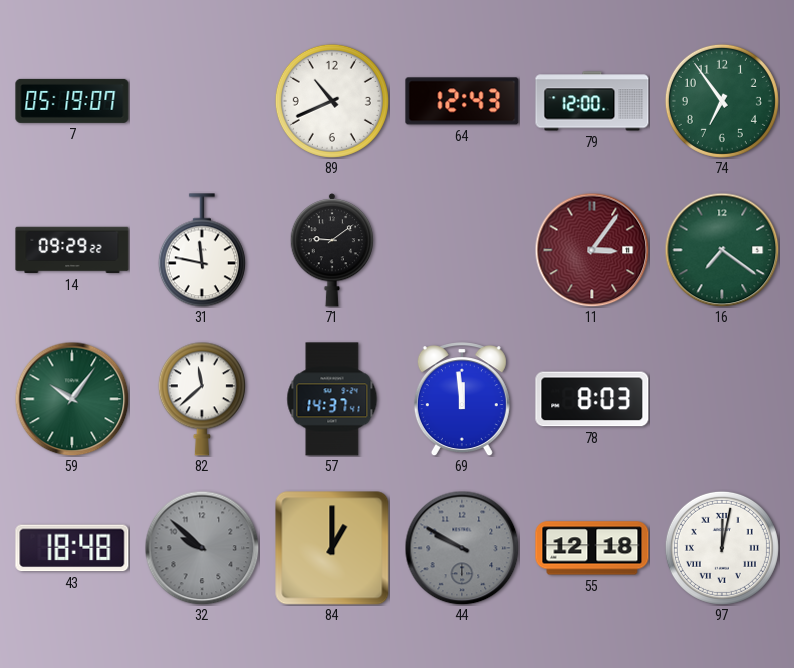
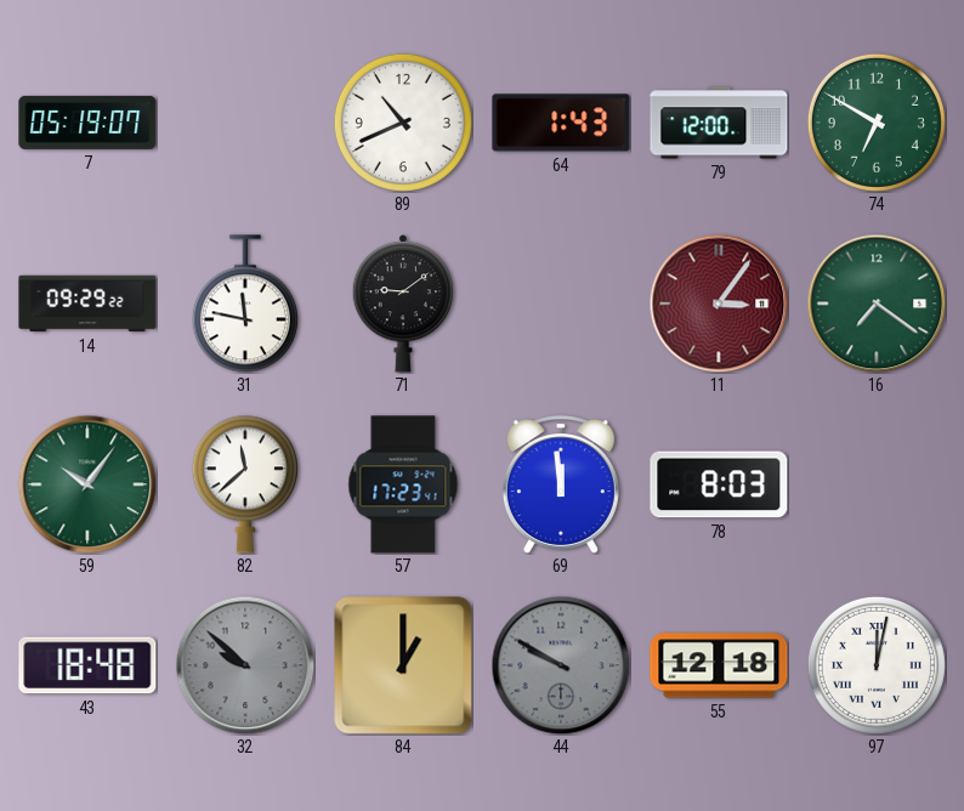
64: 12:43 -> 1:43
74: 6:54 -> 6:50
57: 14:37 -> 17:23
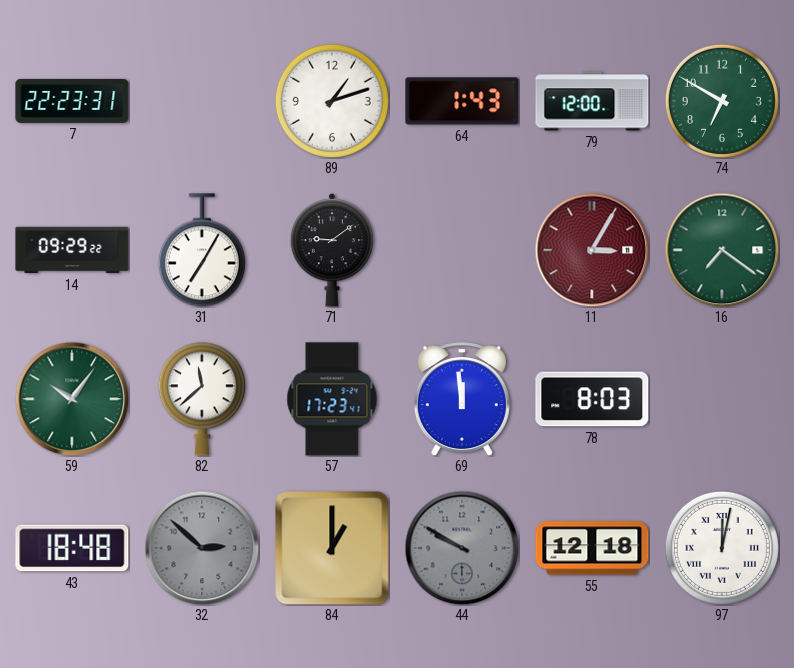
7: 05:19 -> 22:23
89: 10:41 -> 1:12
31: 11:47 -> 7:05
11: 3:06 -> 3:05
32: 9:52 -> 2:52
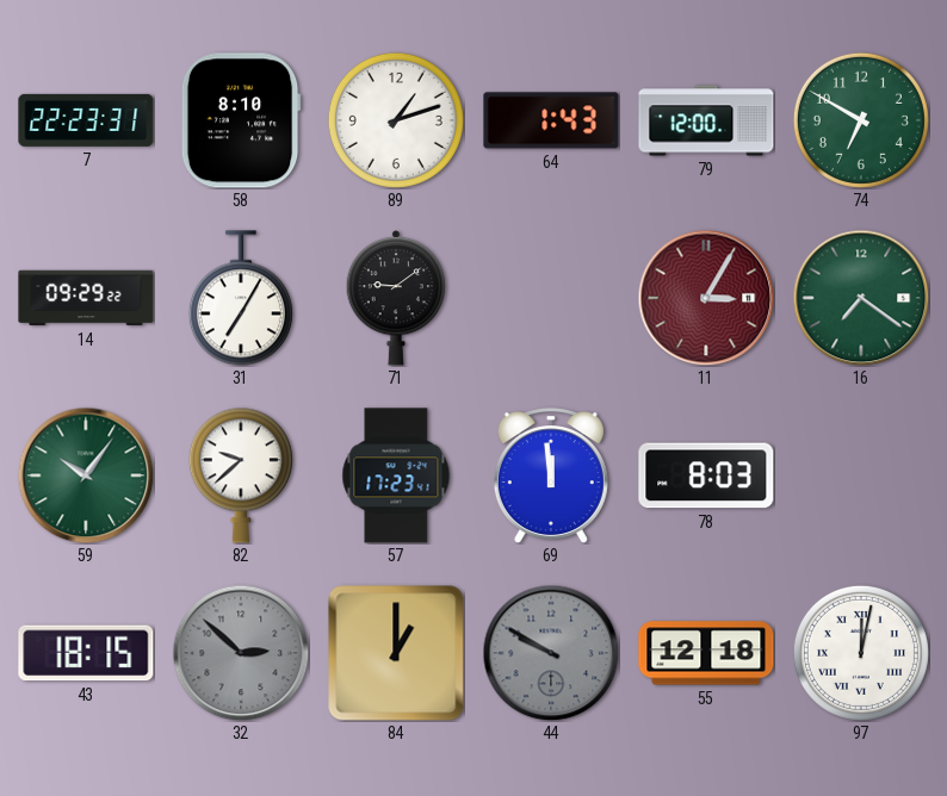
58: none -> 8:10
82: 11:38 -> 9:38
43: 18:48 -> 18:15
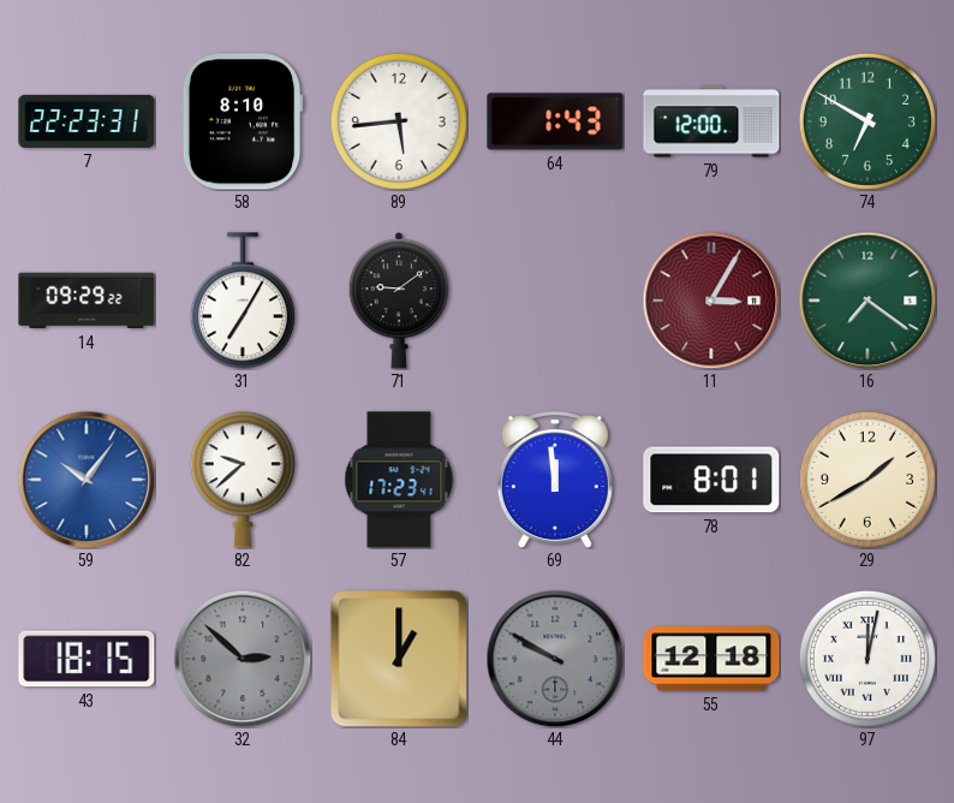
89: 1:12 -> 5:44
59 dial: green -> blue
78: 8:03 -> 8:01
29: none -> 1:40
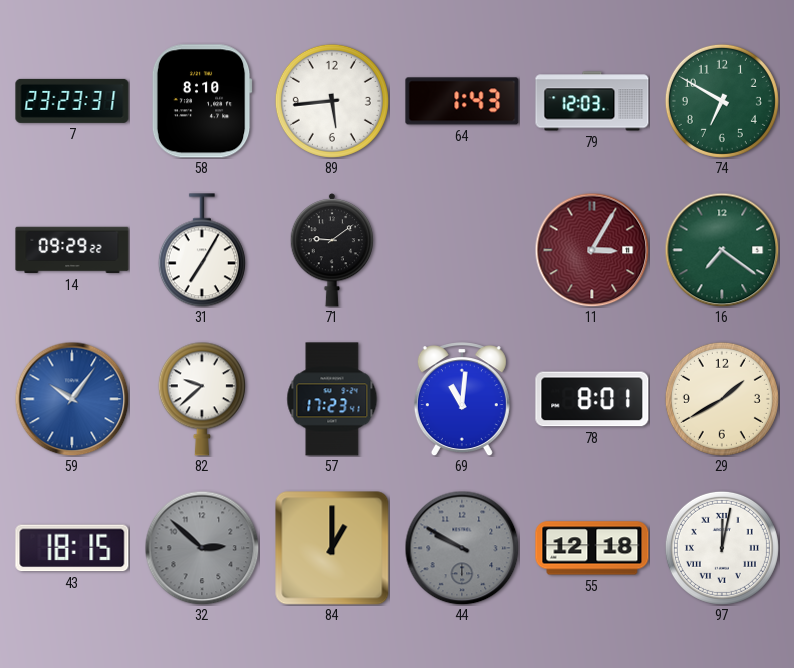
7: 22:23 -> 23:23
79: 12:00 -> 12:03
69: 11:59 -> 11:01
